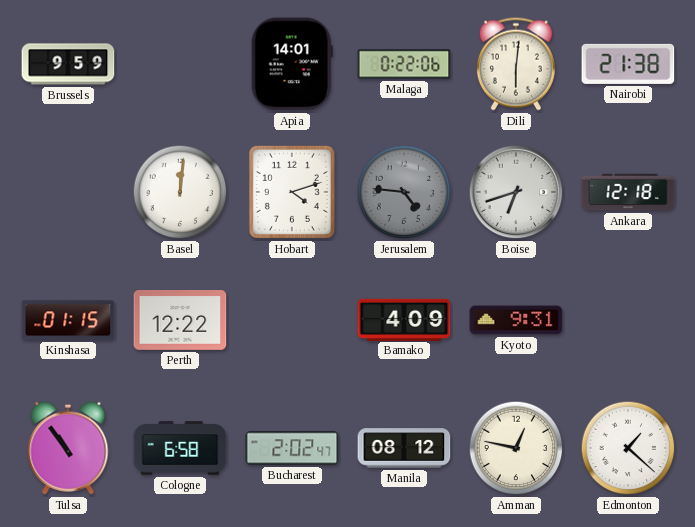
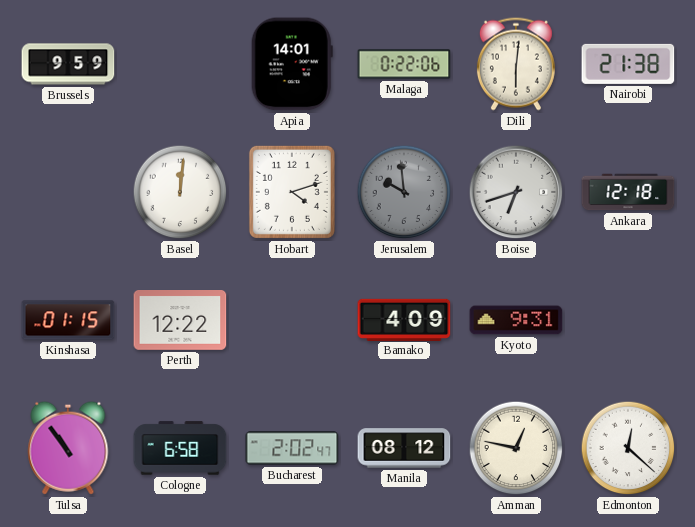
Jerusalem: 4:46 -> 9:59
Edmonton: 1:22 -> 12:22
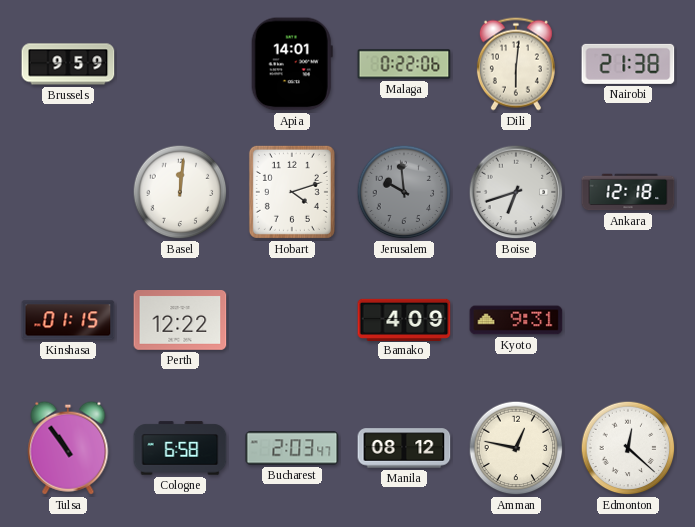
Bucharest: 2:02 -> 2:03
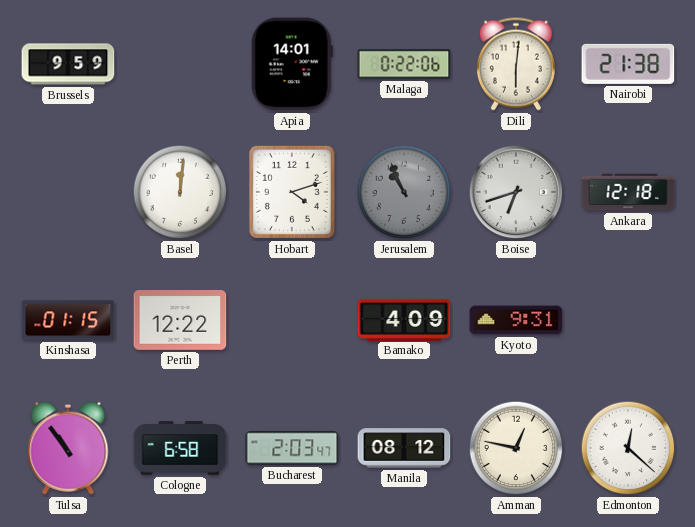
Jerusalem: 9:59 -> 10:56
